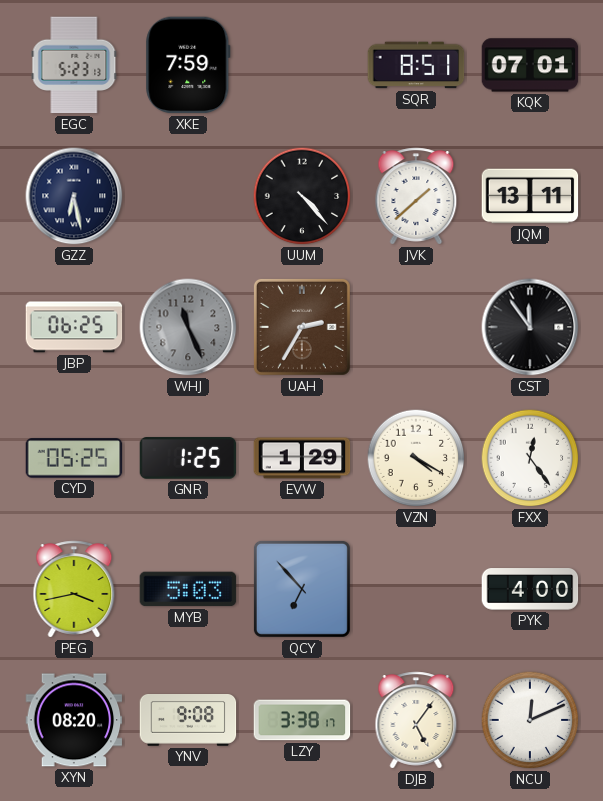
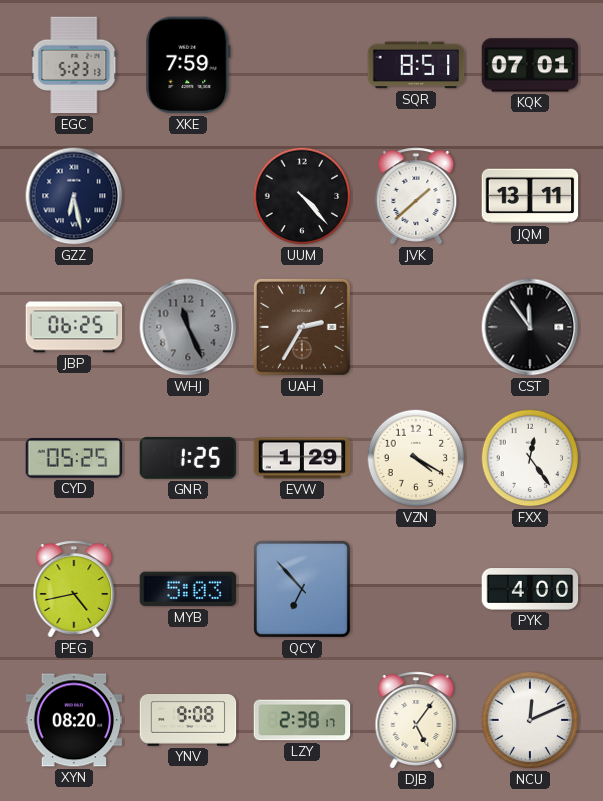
PEG: 3:43 -> 4:43
LZY: 3:38 -> 2:38
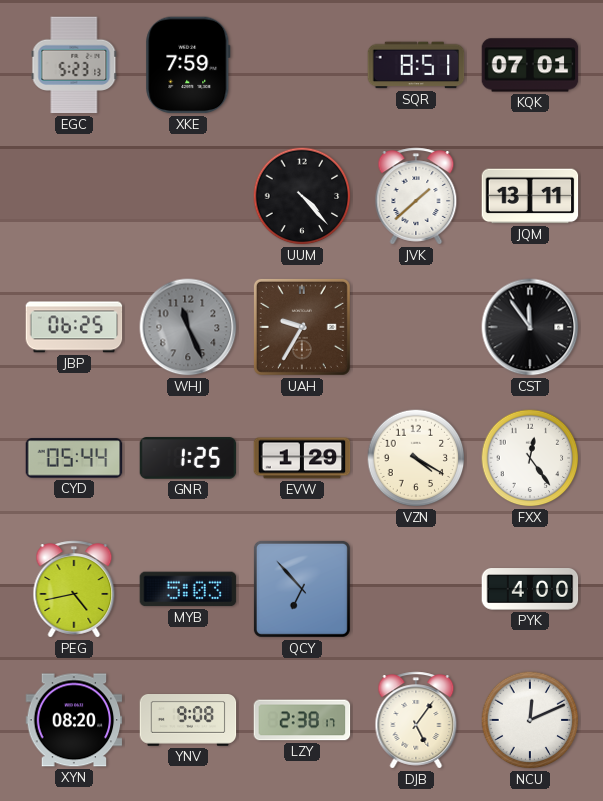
GZZ: 6:28 -> none
UAH: 2:35 -> 9:35
CYD: 05:25 -> 05:44
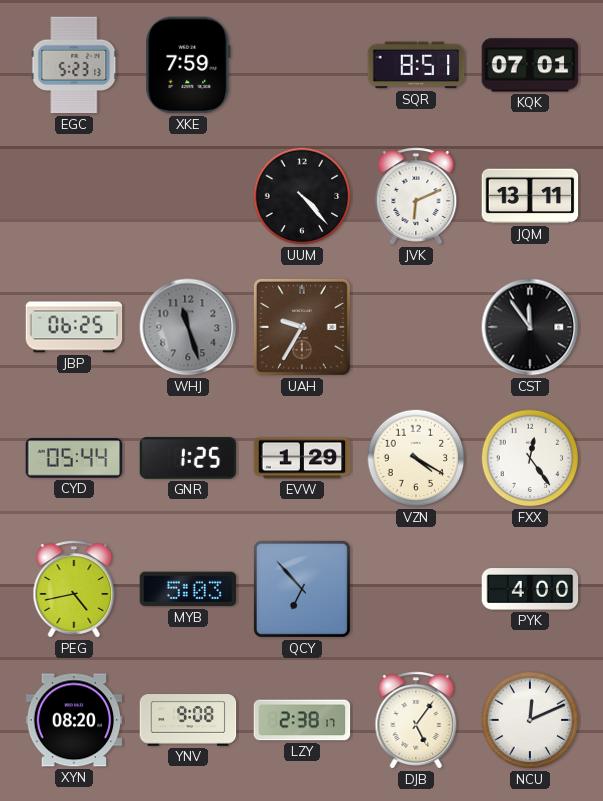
JVK: 1:38 -> 6:11
WHJ: 11:26 -> 11:27
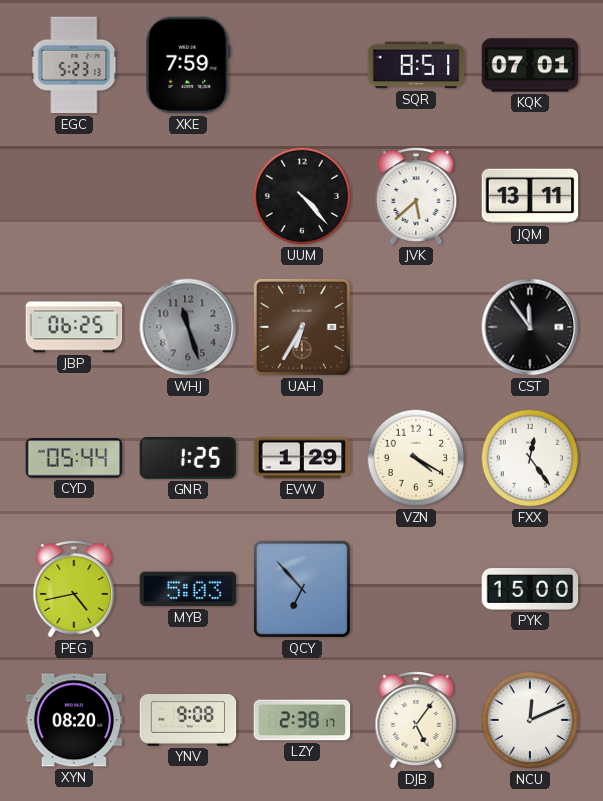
JVK: 6:11 -> 5:38
UAH: 9:35 -> 6:35
PYK: 4:00 -> 15:00
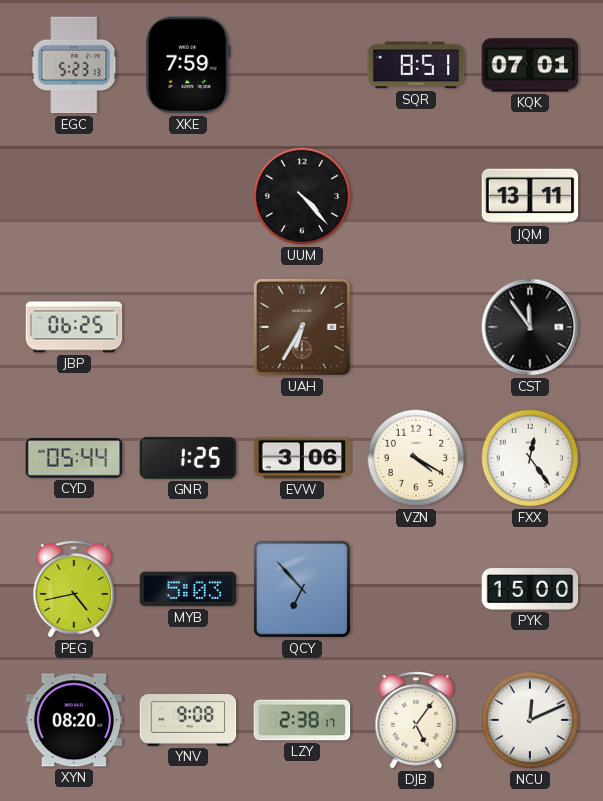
JVK: 5:38 -> none
WHJ: 11:27 -> none
EVW: 1:29 -> 3:06
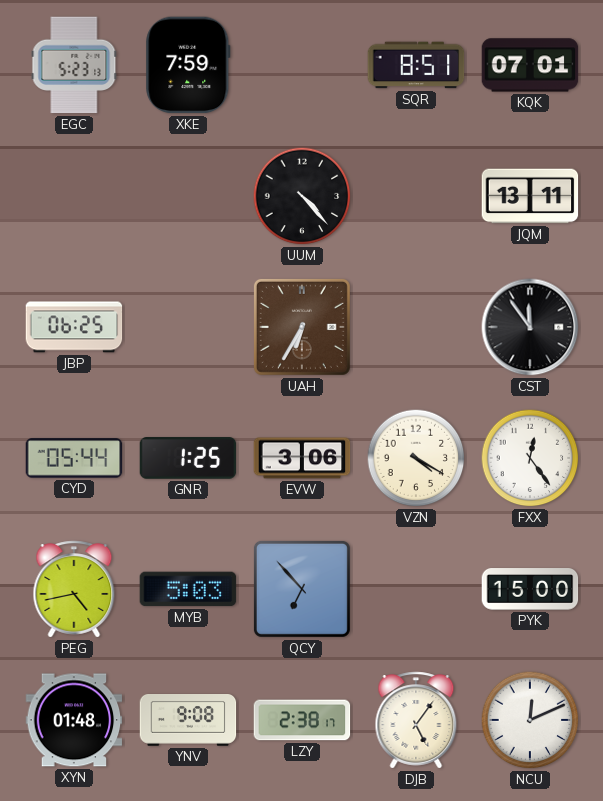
XYN: 08:20 -> 01:48
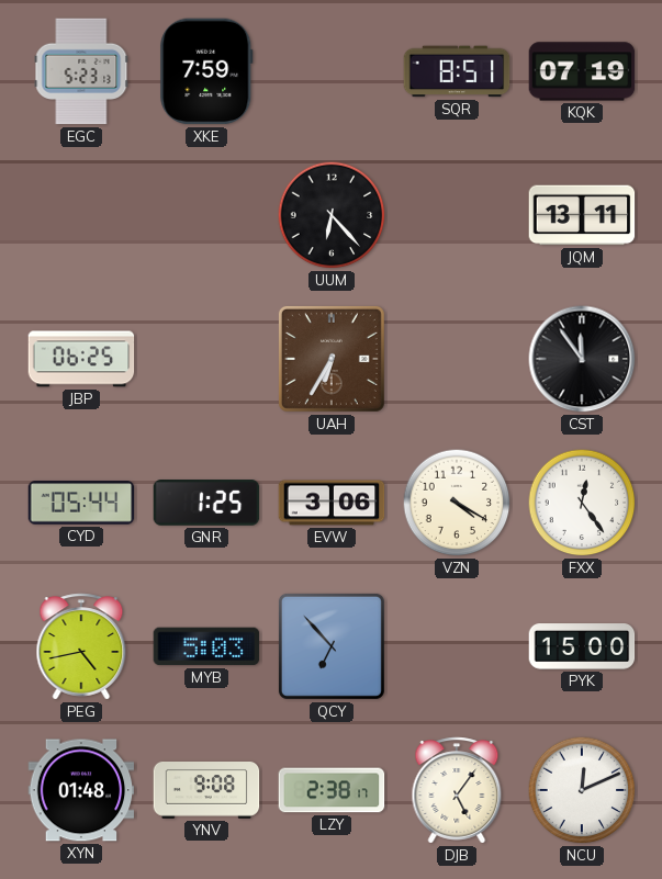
KQK: 07:01 -> 07:19
UUM: 4:23 -> 6:23
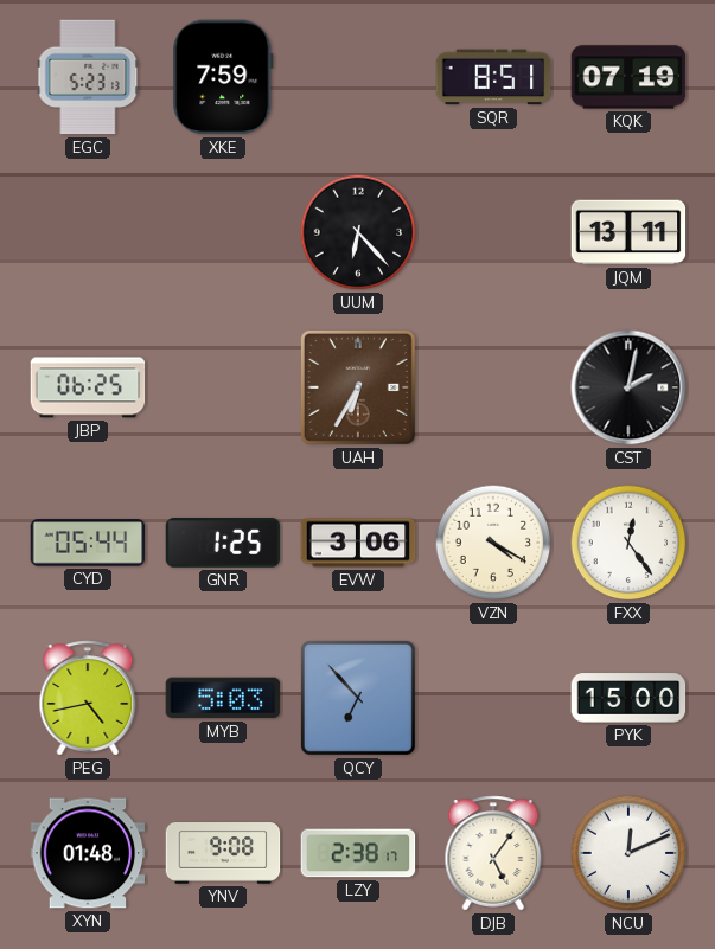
CST: 11:54 -> 2:02
